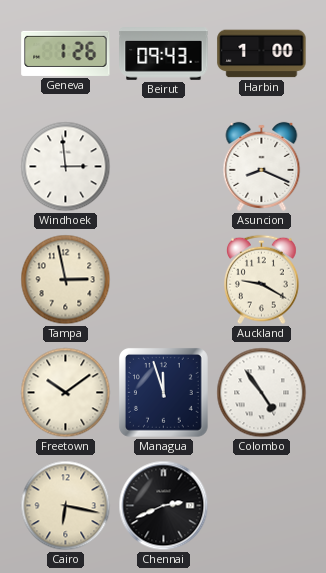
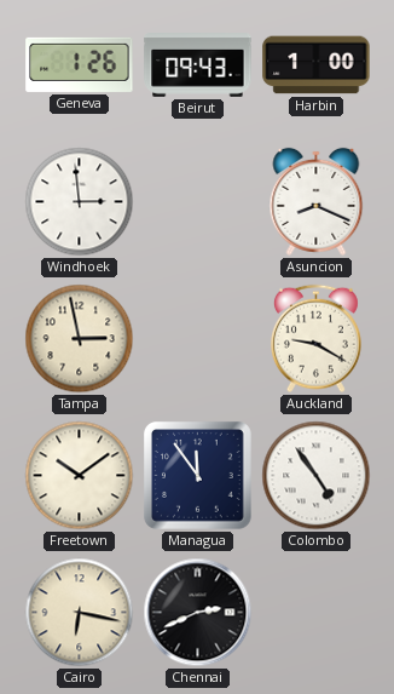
Managua: 11:57 -> 11:54
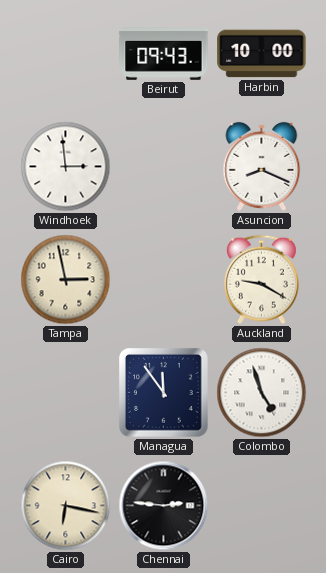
Geneva: 1:26 -> none
Harbin: 1:00 -> 10:00
Freetown: 10:09 -> none
Colombo: 4:54 -> 4:57
Chennai: 2:41 -> 2:46
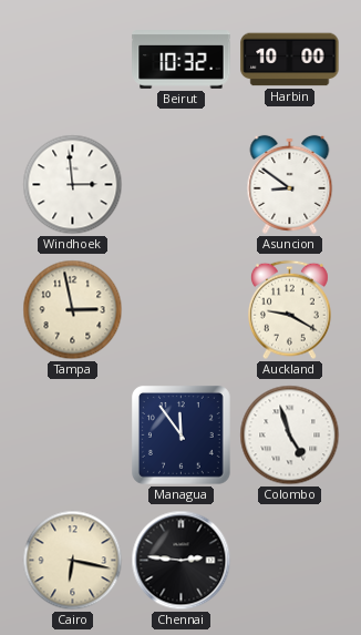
Beirut: 09:43 -> 10:32
Asuncion: 8:19 -> 8:51
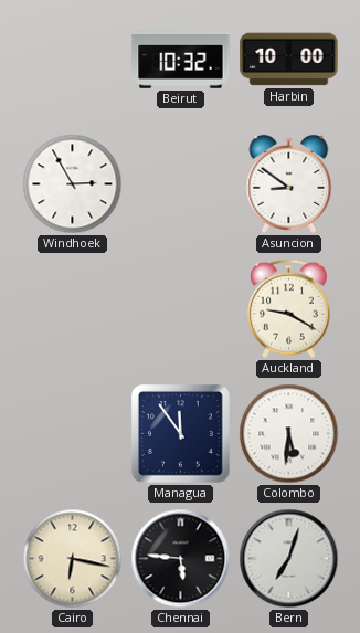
Windhoek: 2:59 -> 2:55
Tampa: 2:58 -> none
Colombo: 4:57 -> 5:31
Chennai: 2:46 -> 5:46
Bern: none -> 7:03
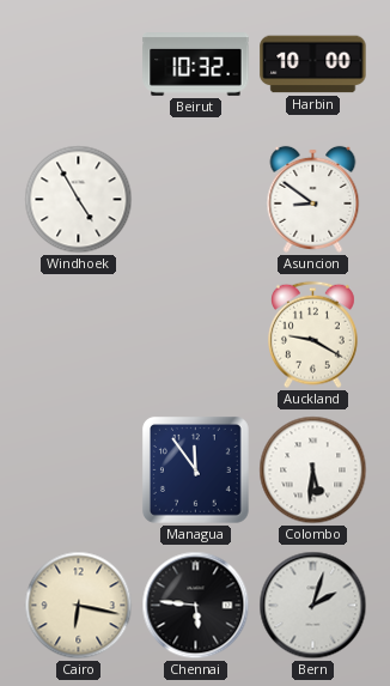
Windhoek: 2:55 -> 4:55
Bern: 7:03 -> 2:03
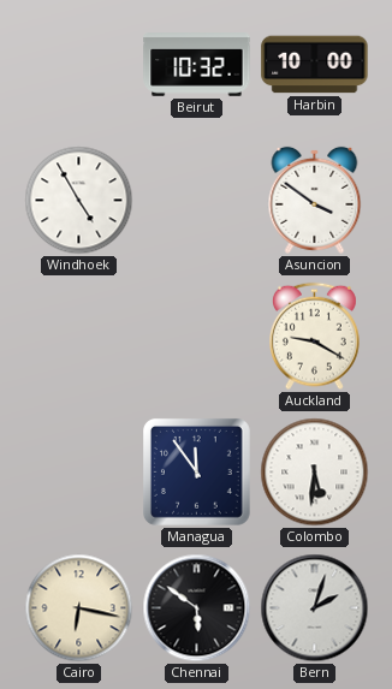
Asuncion: 8:51 -> 3:51
Chennai: 5:46 -> 5:51
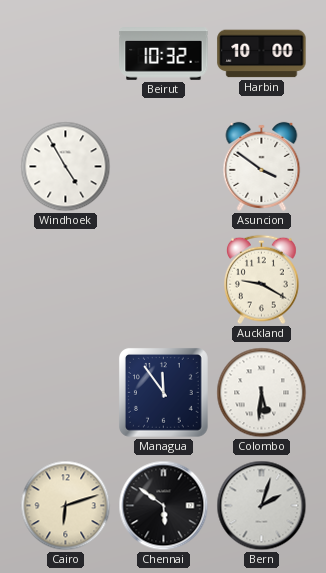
Cairo: 6:17 -> 6:12
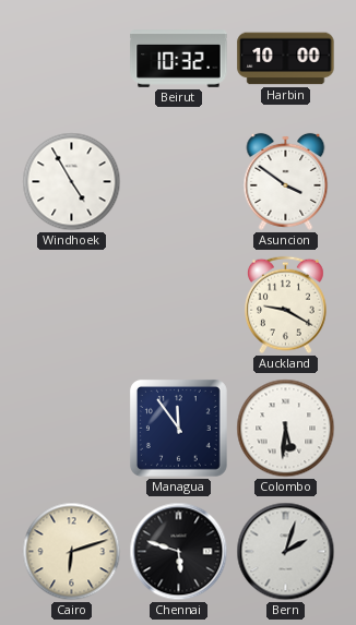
Chennai: 5:51 -> 5:48
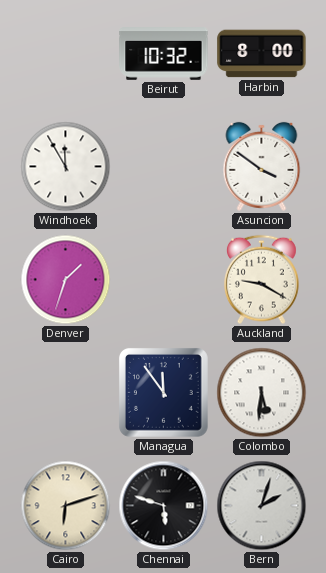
Harbin: 10:00 -> 8:00
Windhoek: 4:55 -> 11:55
Denver: none -> 1:33
